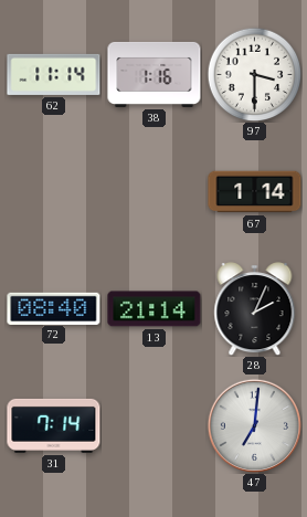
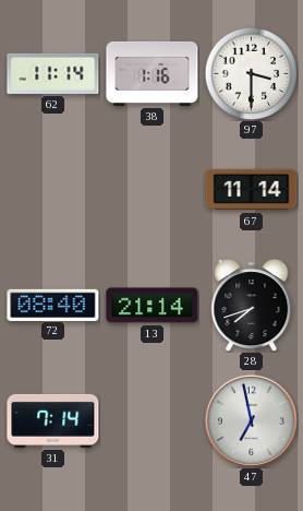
67: 1:14 -> 11:14
28: 2:04 -> 7:42
47: 7:01 -> 6:58
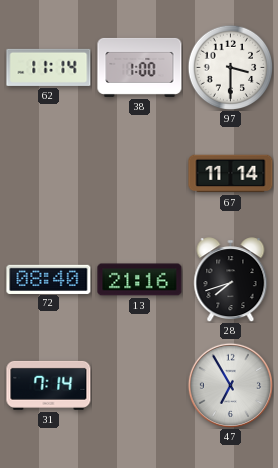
38: 1:16 -> 1:00
13: 21:14 -> 21:16
47: 6:58 -> 6:55
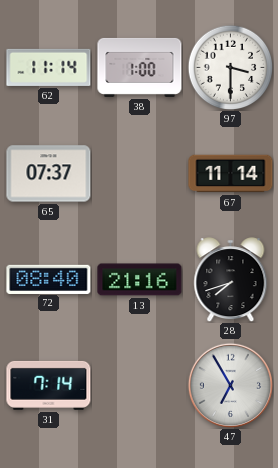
65: none -> 07:37
